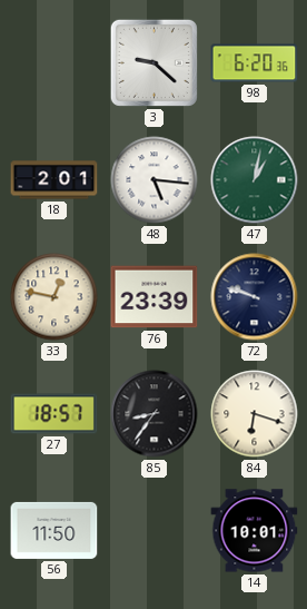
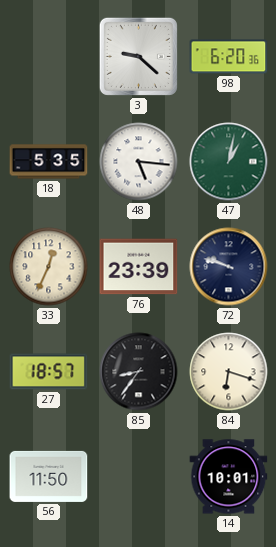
18: 2:01 -> 5:35
33: 12:47 -> 12:34
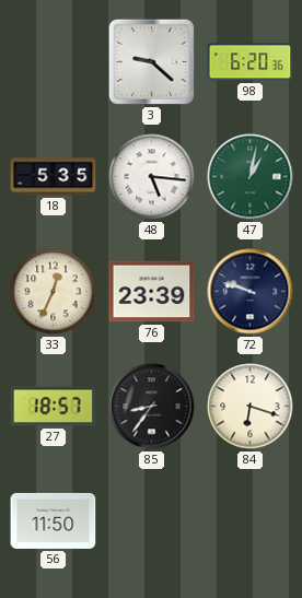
14: 10:01 -> none
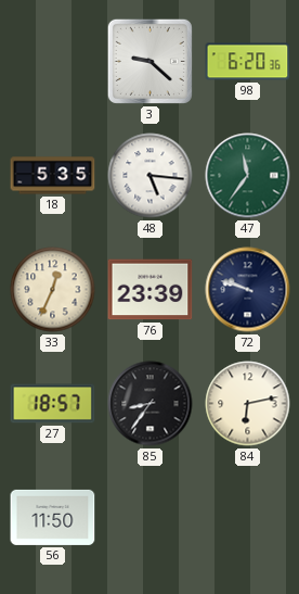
47: 1:02 -> 11:36
84: 6:18 -> 6:13
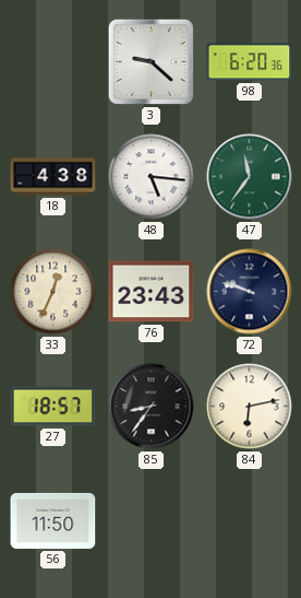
18: 5:35 -> 4:38
76: 23:39 -> 23:43
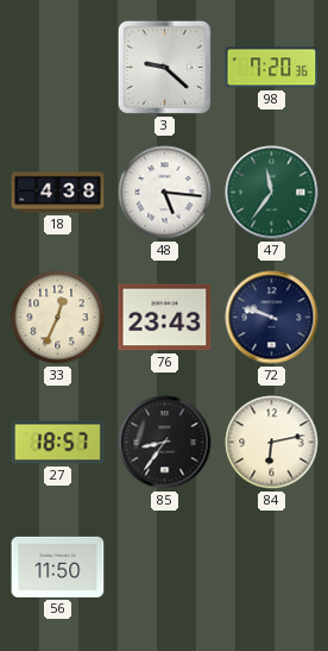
98: 6:20 -> 7:20
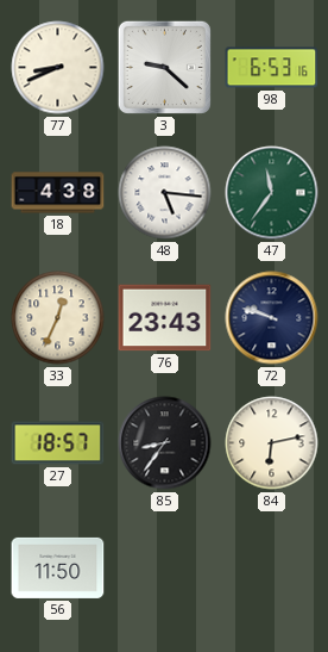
77: none -> 8:41
98: 7:20 -> 6:53
